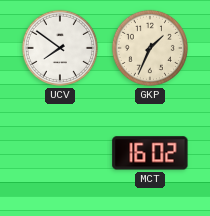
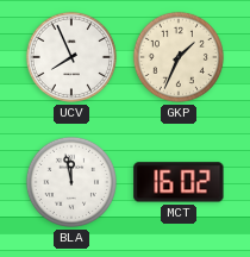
UCV: 7:51 -> 7:56
BLA: none -> 11:58
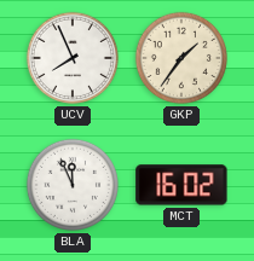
GKP: 1:34 -> 1:36
BLA: 11:58 -> 11:56
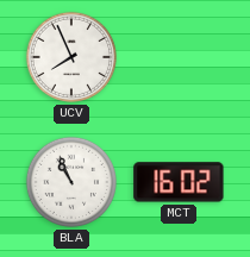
GKP: 1:36 -> none
BLA: 11:56 -> 10:56
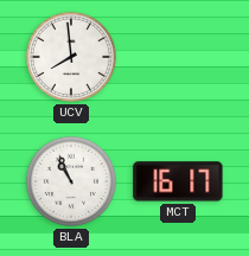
UCV: 7:56 -> 7:59
MCT: 16:02 -> 16:17
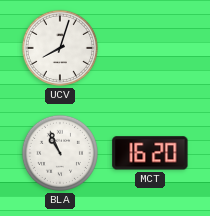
UCV: 7:59 -> 8:03
MCT: 16:17 -> 16:20
